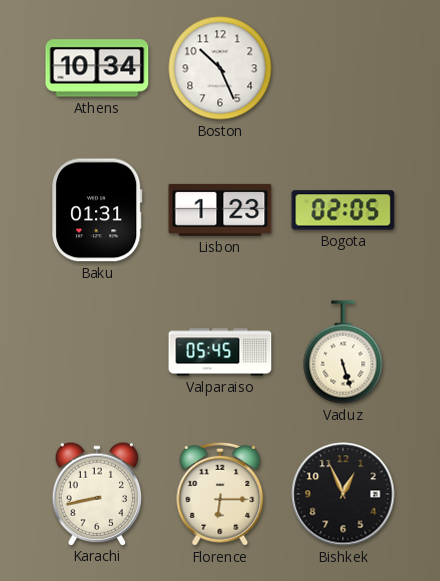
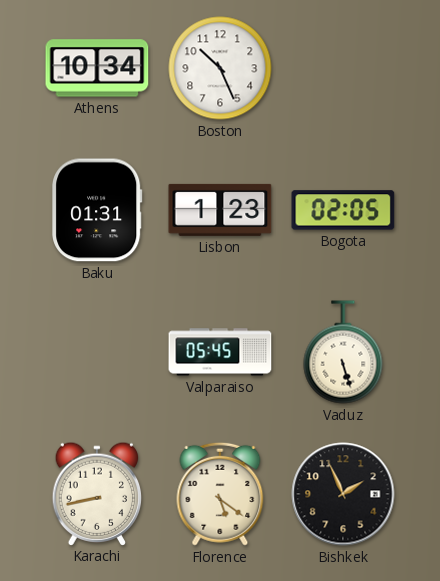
Florence: 6:15 -> 5:21
Bishkek: 12:56 -> 1:56
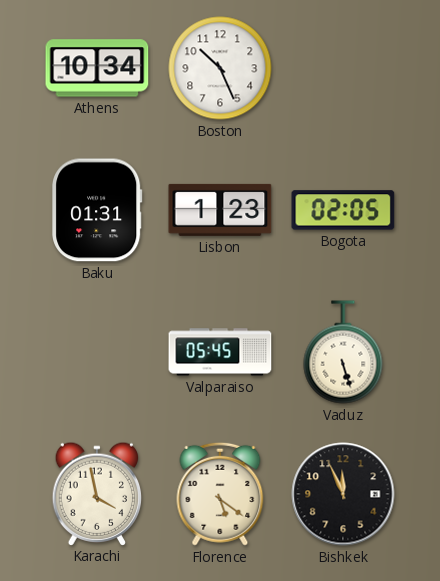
Karachi: 8:43 -> 3:58
Bishkek: 1:56 -> 11:56
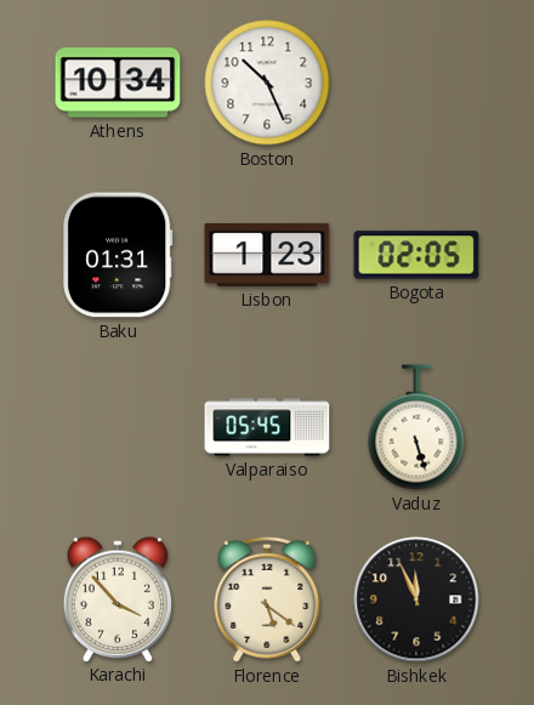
Karachi: 3:58 -> 3:53
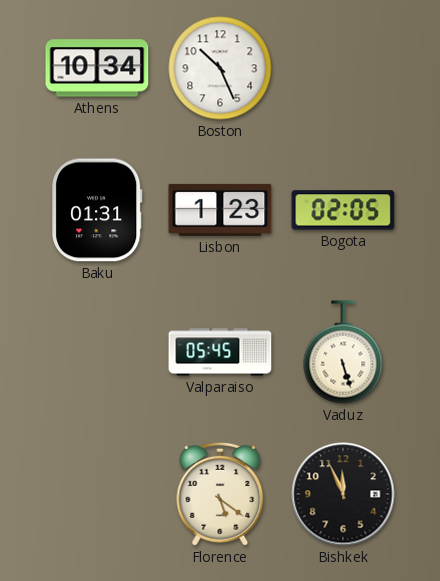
Karachi: 3:53 -> none
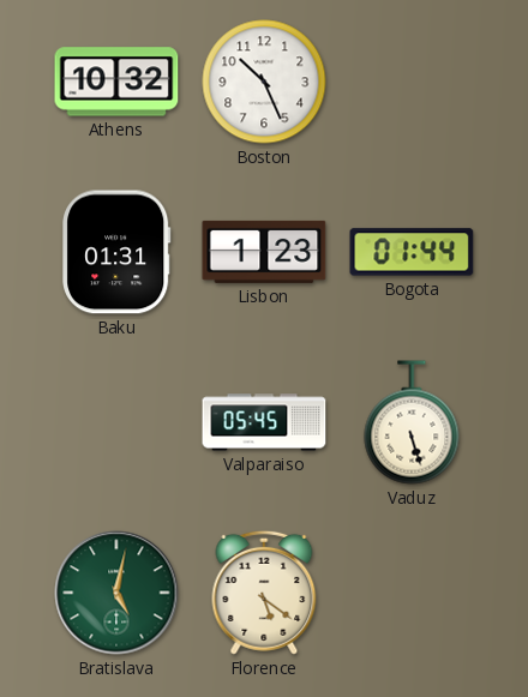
Athens: 10:34 -> 10:32
Bogota: 02:05 -> 01:44
Bratislava: none -> 5:02
Bishkek: 11:56 -> none
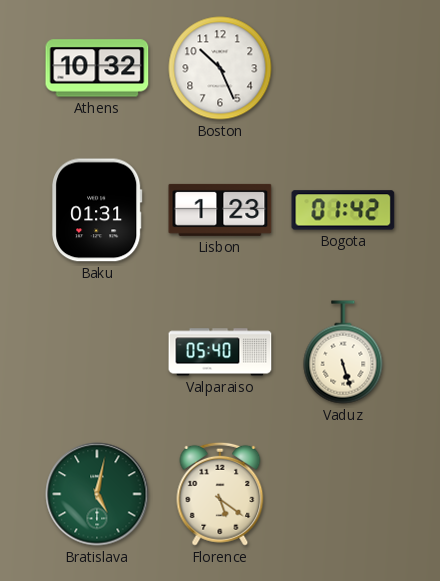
Bogota: 01:44 -> 01:42
Valparaiso: 05:45 -> 05:40
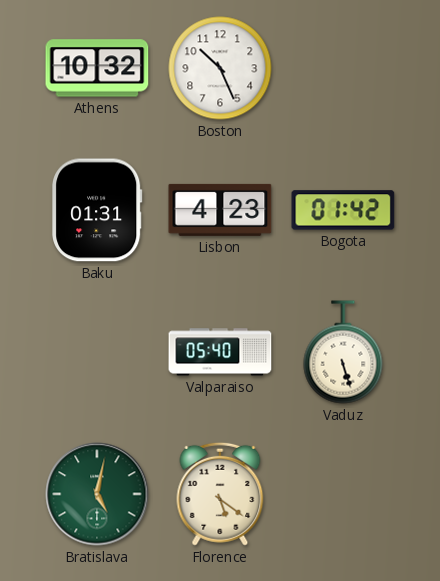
Lisbon: 1:23 -> 4:23
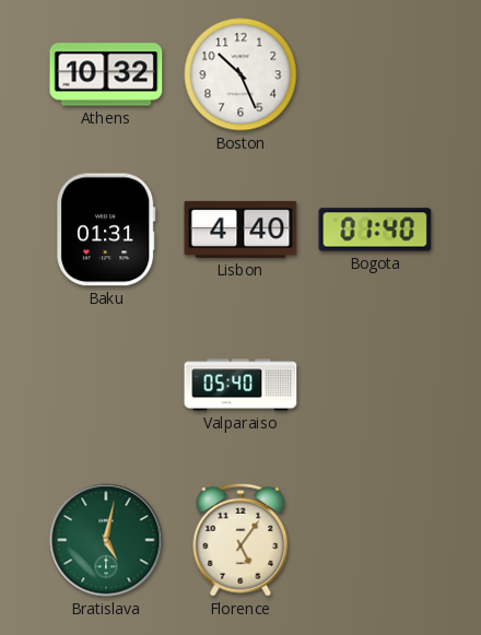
Lisbon: 4:23 -> 4:40
Bogota: 01:42 -> 01:40
Vaduz: 5:27 -> none
Florence: 5:21 -> 5:06
